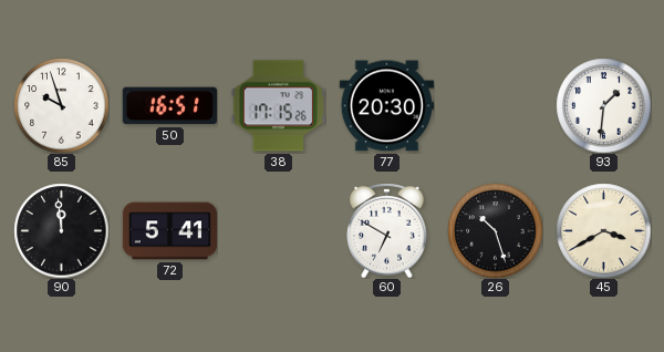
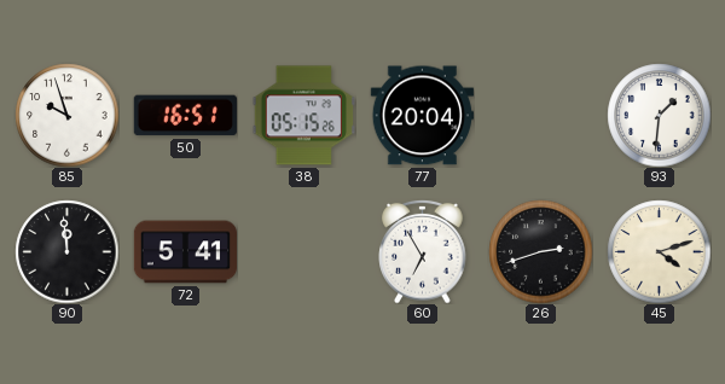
38: 17:15 -> 05:15
77: 20:30 -> 20:04
60: 6:50 -> 6:55
26: 10:27 -> 2:42
45: 3:40 -> 4:12
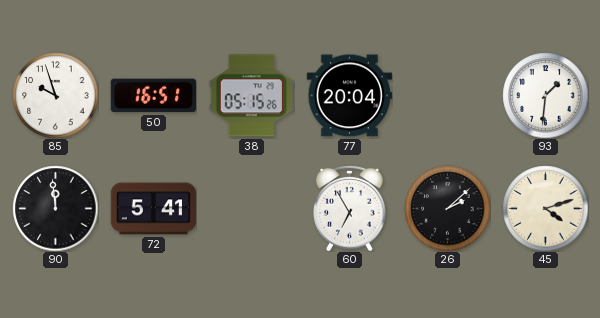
26: 2:42 -> 2:08
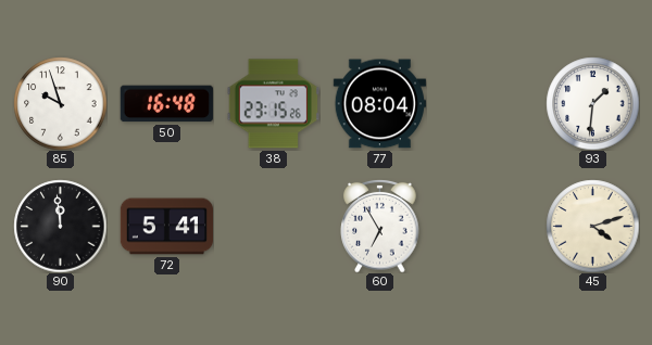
50: 16:51 -> 16:48
38: 05:15 -> 23:15
77: 20:04 -> 08:04
26: 2:08 -> none
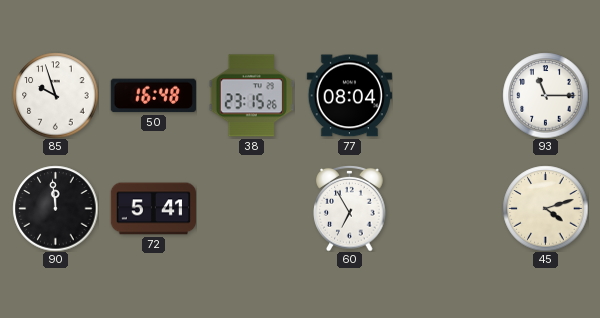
93: 1:31 -> 11:15
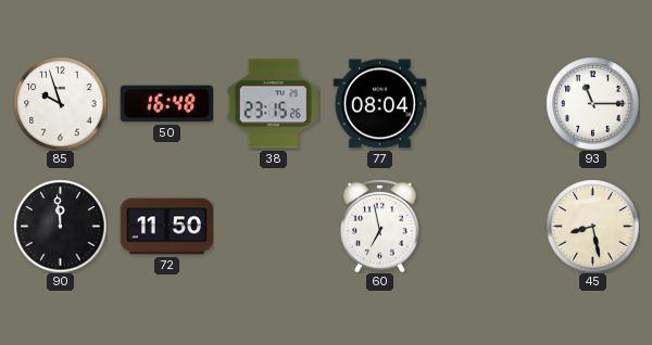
72: 5:41 -> 11:50
60: 6:55 -> 6:58
45: 4:12 -> 8:28
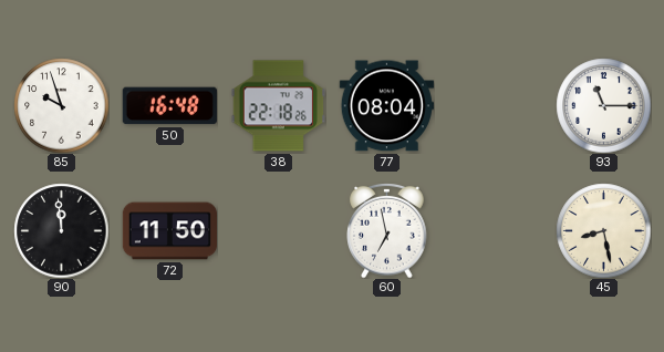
38: 23:15 -> 22:18
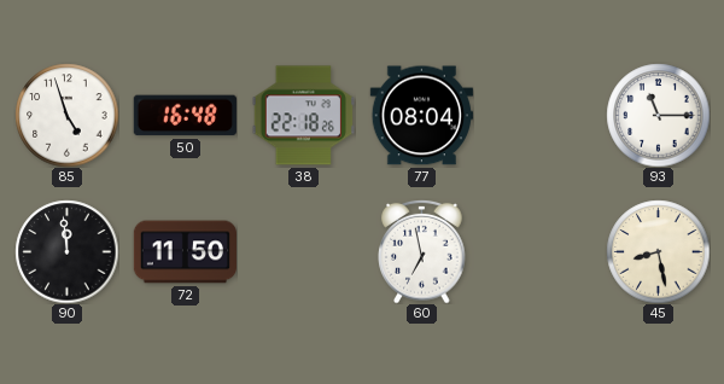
85: 9:57 -> 4:57
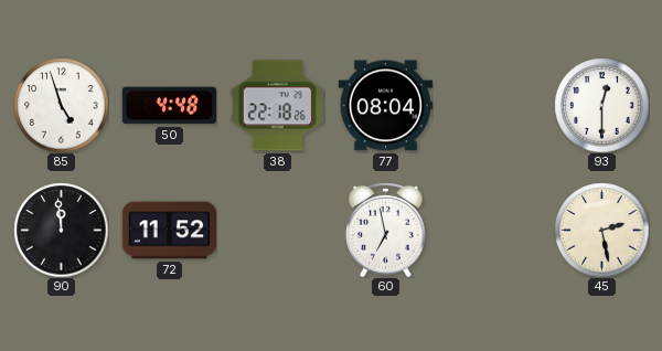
50: 16:48 -> 4:48
93: 11:15 -> 12:30
72: 11:50 -> 11:52
45: 8:28 -> 2:28
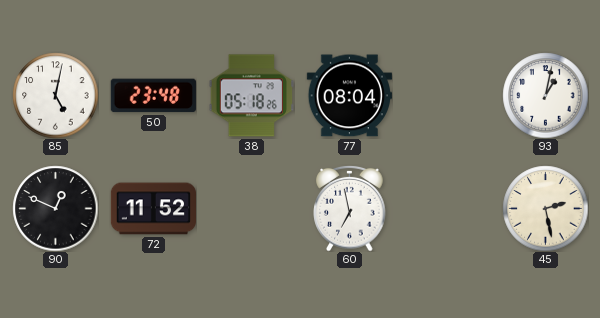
85: 4:57 -> 5:02
50: 4:48 -> 23:48
38: 22:18 -> 05:18
93: 12:30 -> 1:02
90: 11:59 -> 12:49
